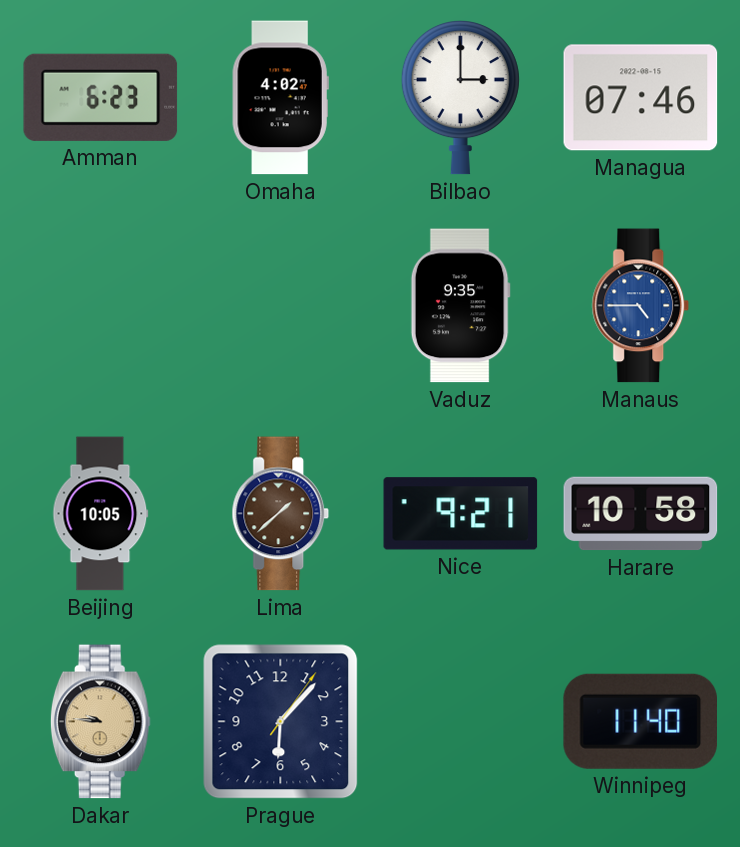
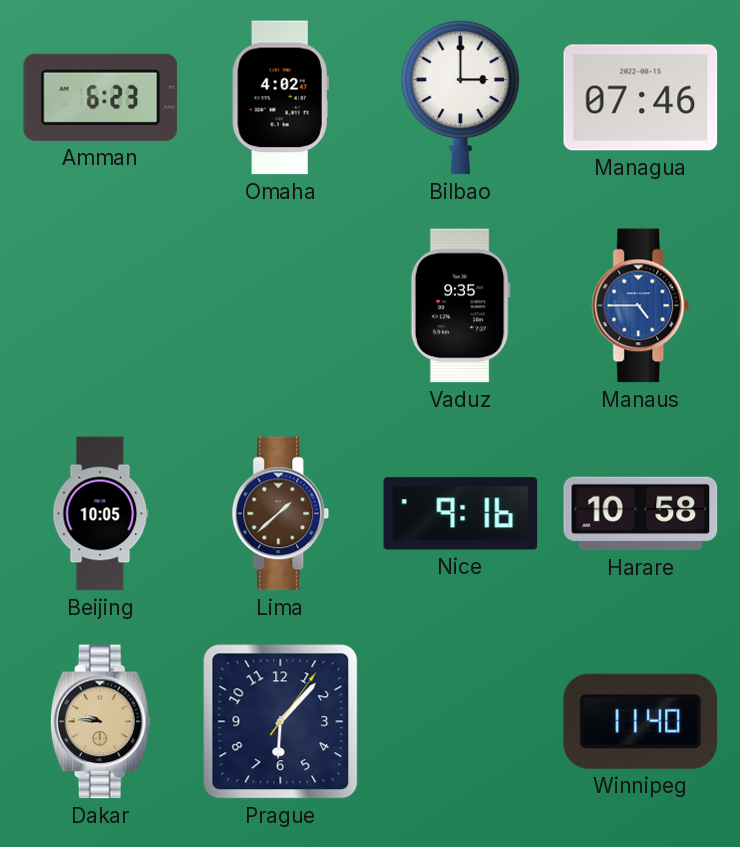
Nice: 9:21 -> 9:16
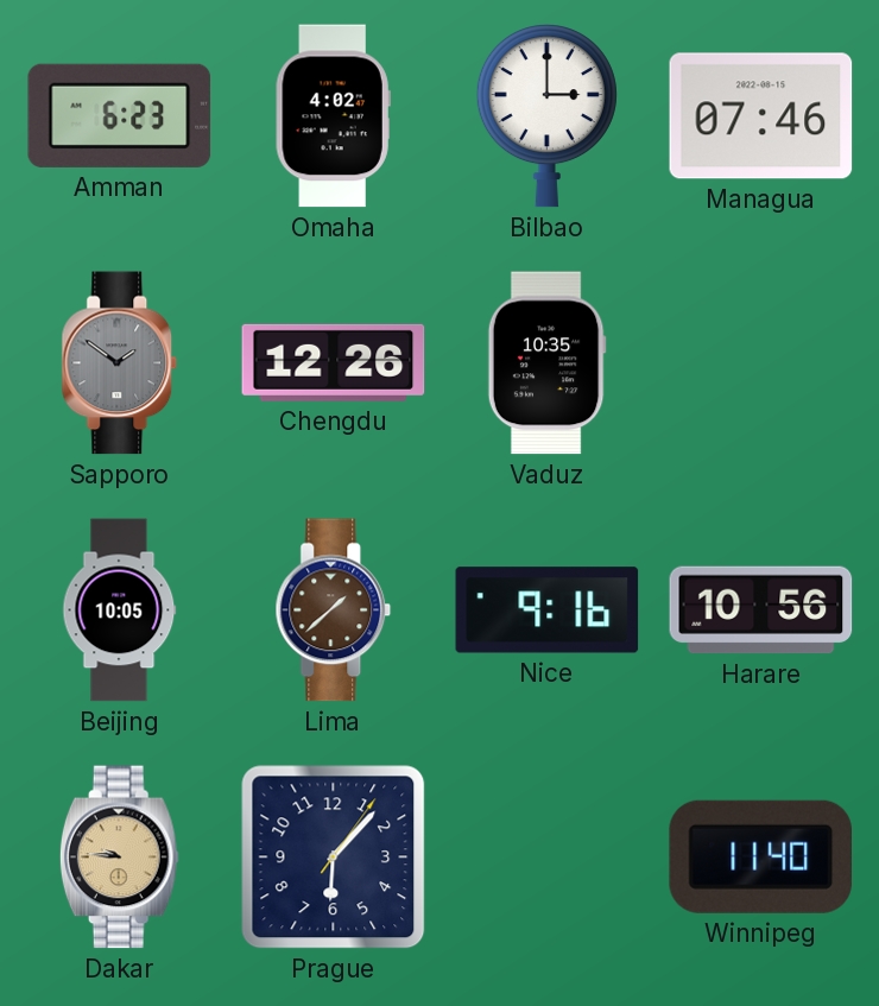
Sapporo: none -> 1:51
Chengdu: none -> 12:26
Vaduz: 9:35 -> 10:35
Manaus: 4:45 -> none
Harare: 10:58 -> 10:56
